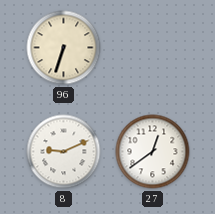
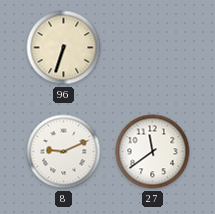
27: 12:39 -> 11:39
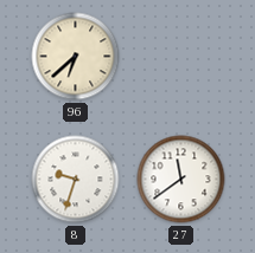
96: 6:33 -> 6:38
8: 9:11 -> 9:33
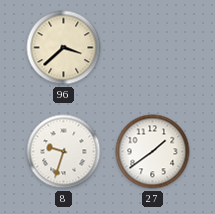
96: 6:38 -> 3:38
27: 11:39 -> 1:39
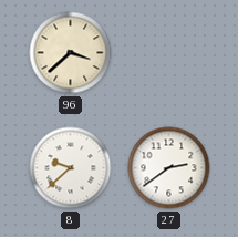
8: 9:33 -> 9:38
27: 1:39 -> 2:39
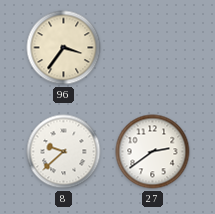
96: 3:38 -> 3:36
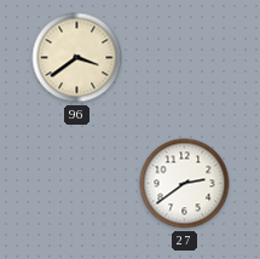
96: 3:36 -> 3:39
8: 9:38 -> none
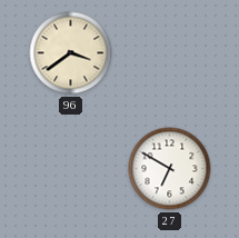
27: 2:39 -> 6:50
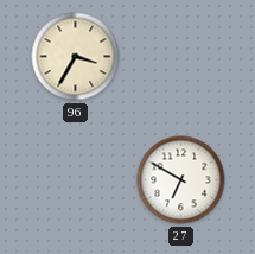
96: 3:39 -> 3:35
